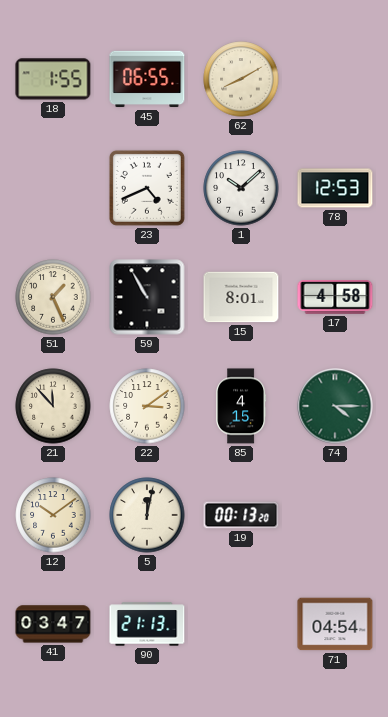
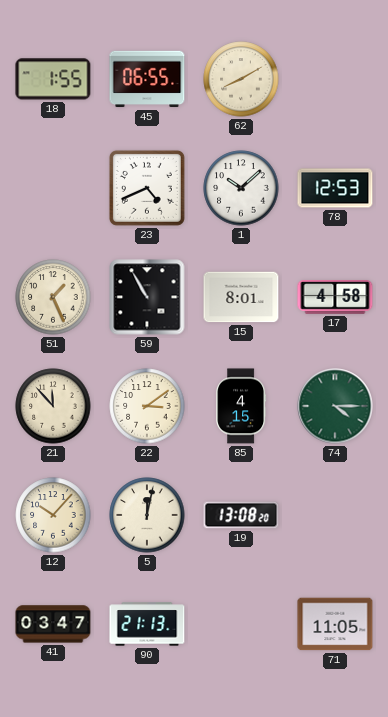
12: 10:09 -> 10:07
19: 00:13 -> 13:08
71: 04:54 -> 11:05
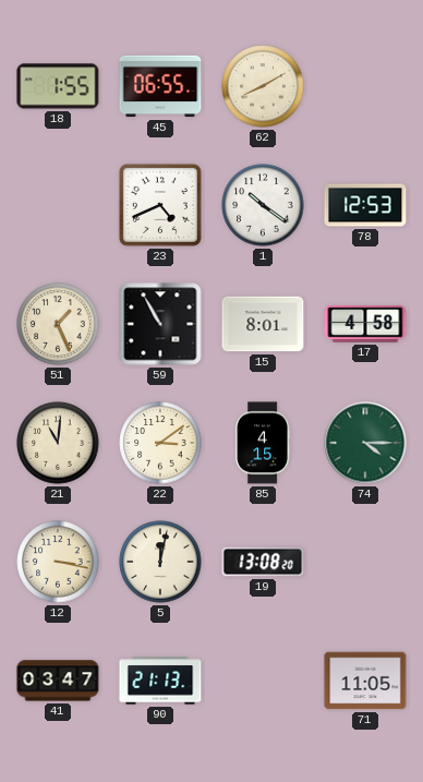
1: 10:08 -> 10:21
21: 11:53 -> 11:01
12: 10:07 -> 3:17
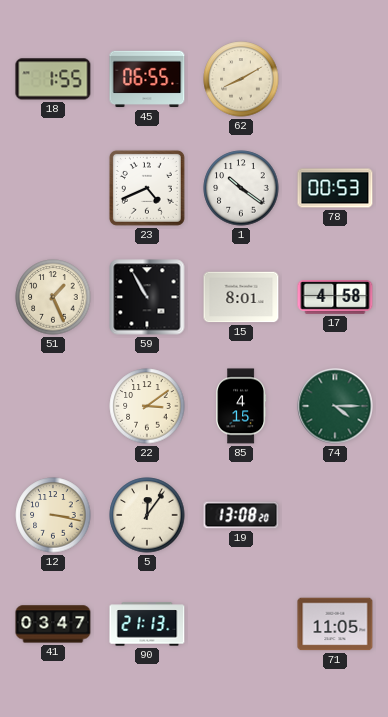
78: 12:53 -> 00:53
21: 11:01 -> none
5: 12:02 -> 12:06
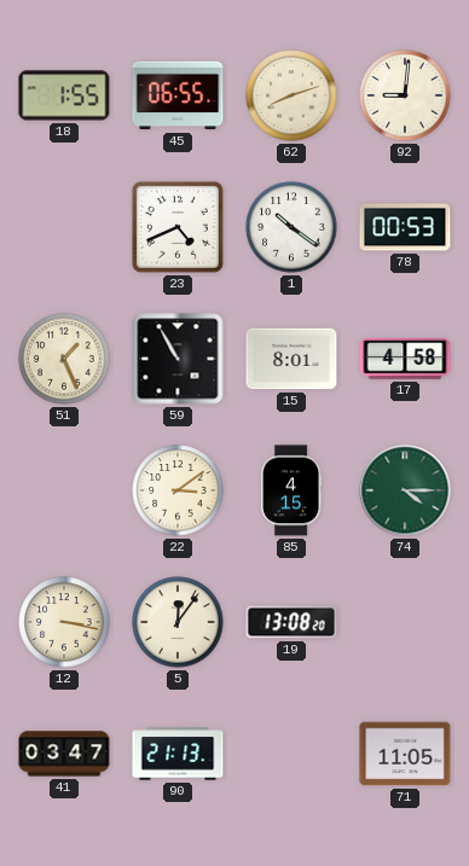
62: 8:10 -> 8:12
92: none -> 9:01
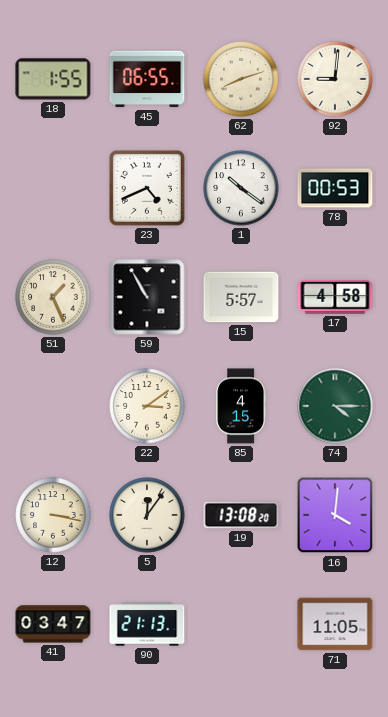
15: 8:01 -> 5:57
16: none -> 4:01
